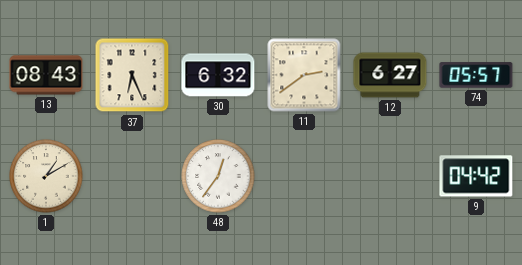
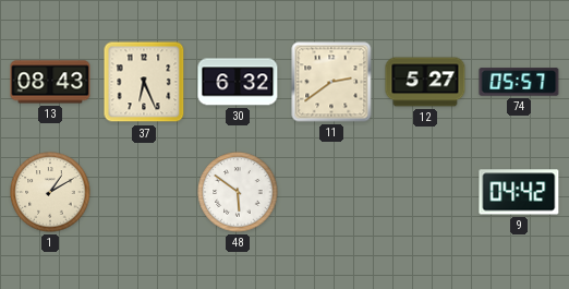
12: 6:27 -> 5:27
48: 12:36 -> 5:51
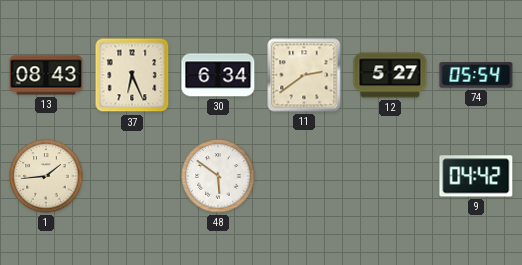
30: 6:32 -> 6:34
74: 05:57 -> 05:54
1: 1:10 -> 1:44
